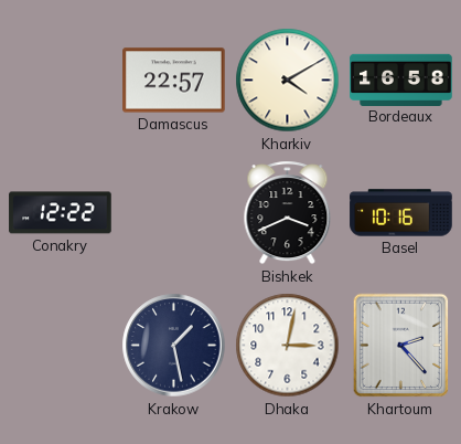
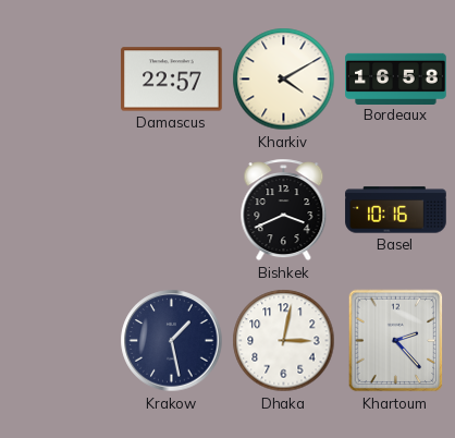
Conakry: 12:22 -> none
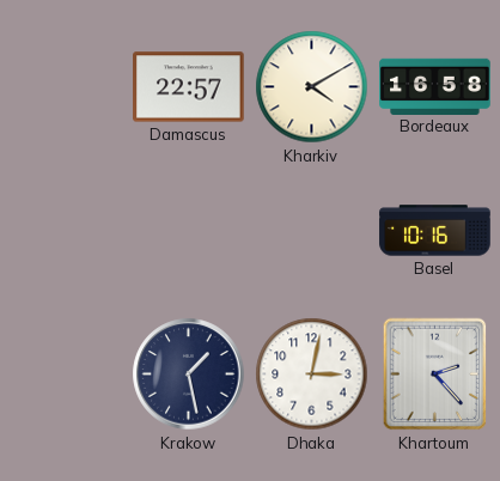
Bishkek: 3:41 -> none
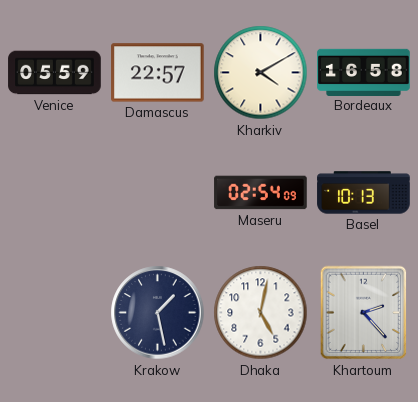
Venice: none -> 05:59
Maseru: none -> 02:54
Basel: 10:16 -> 10:13
Dhaka: 3:02 -> 5:02
